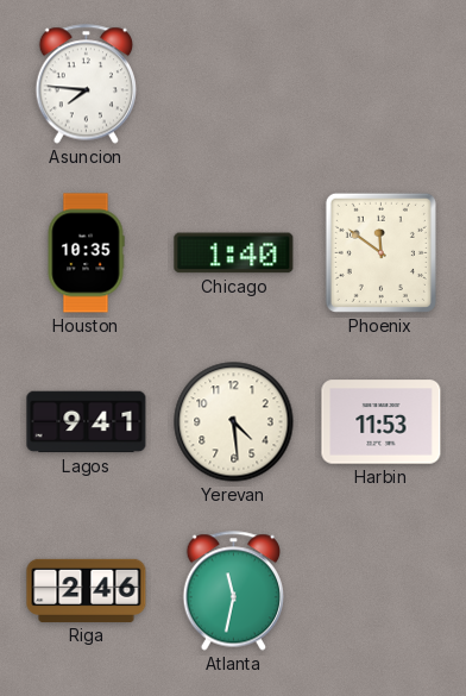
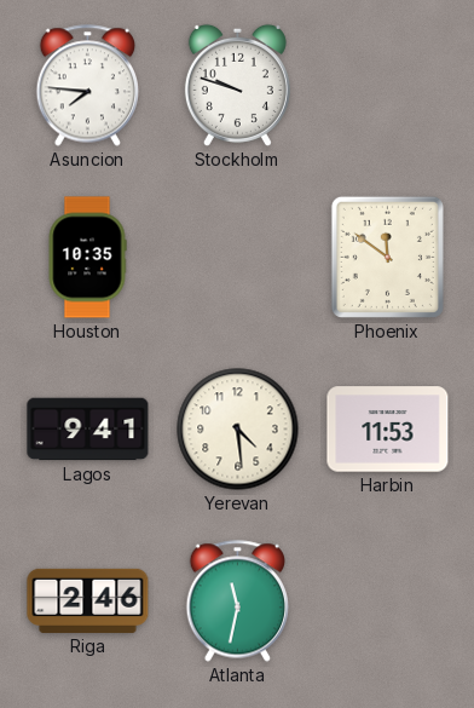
Stockholm: none -> 9:48
Chicago: 1:40 -> none
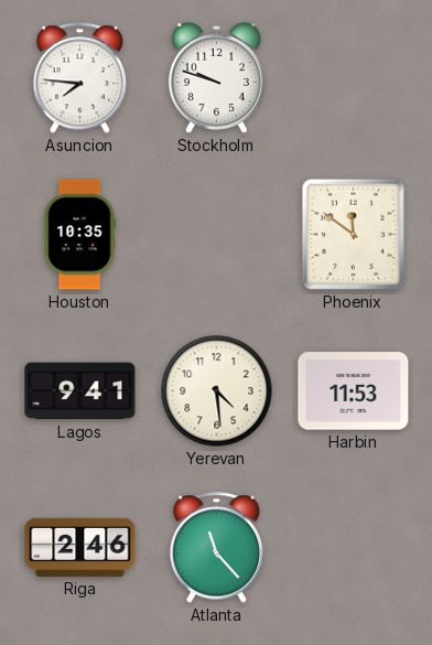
Atlanta: 11:32 -> 11:23
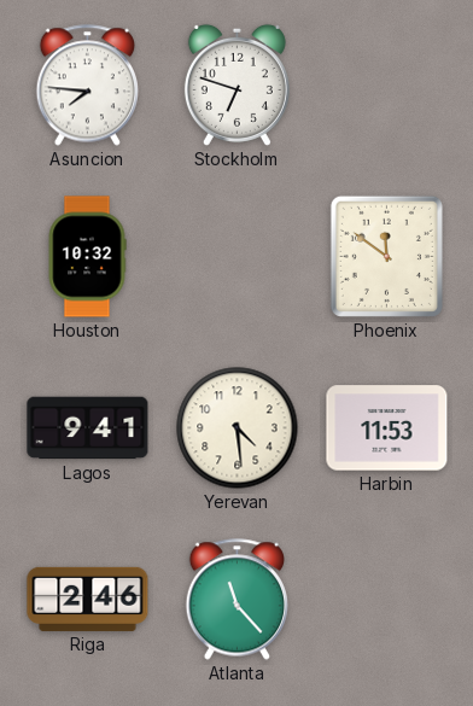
Stockholm: 9:48 -> 6:48
Houston: 10:35 -> 10:32
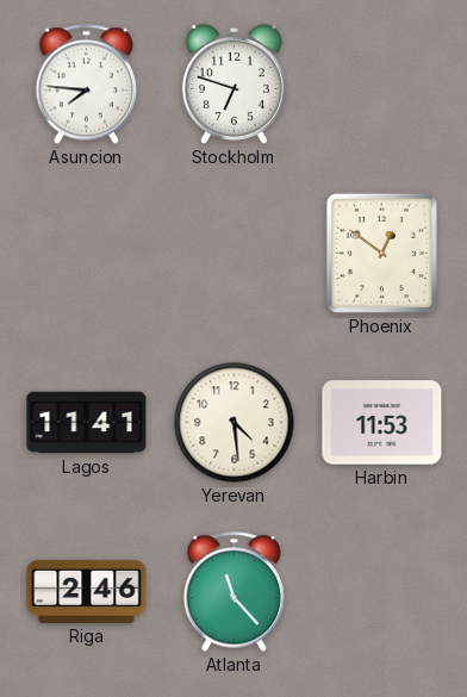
Houston: 10:32 -> none
Phoenix: 11:51 -> 12:51
Lagos: 9:41 -> 11:41
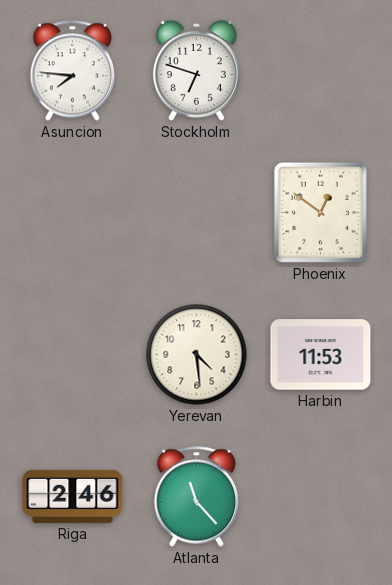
Lagos: 11:41 -> none
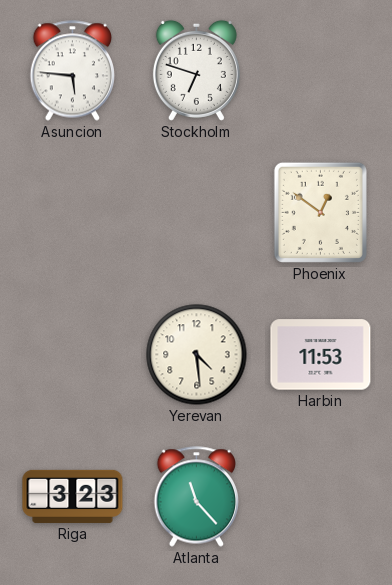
Asuncion: 7:46 -> 5:46
Riga: 2:46 -> 3:23
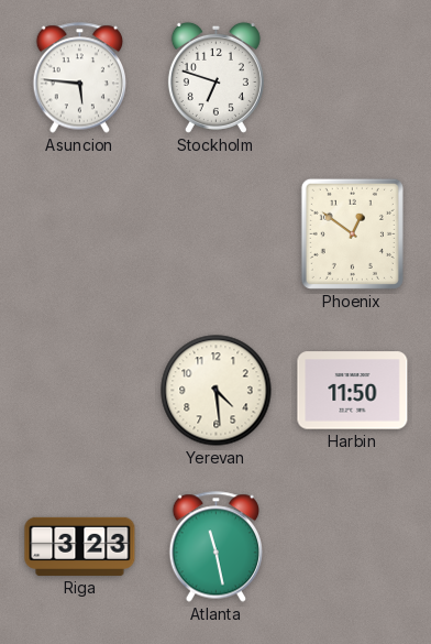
Harbin: 11:53 -> 11:50
Atlanta: 11:23 -> 11:28
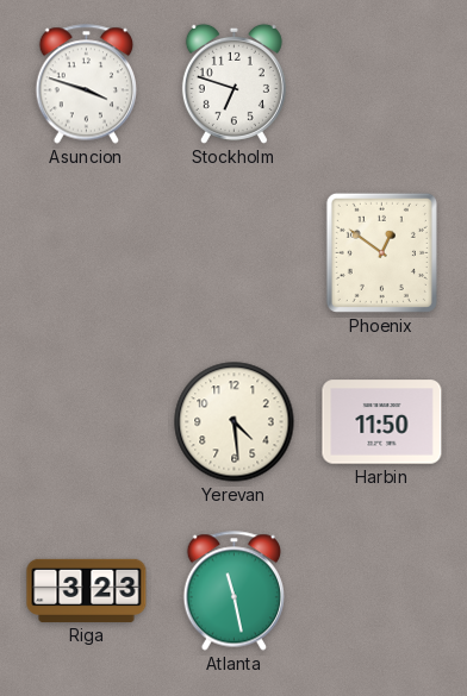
Asuncion: 5:46 -> 3:48
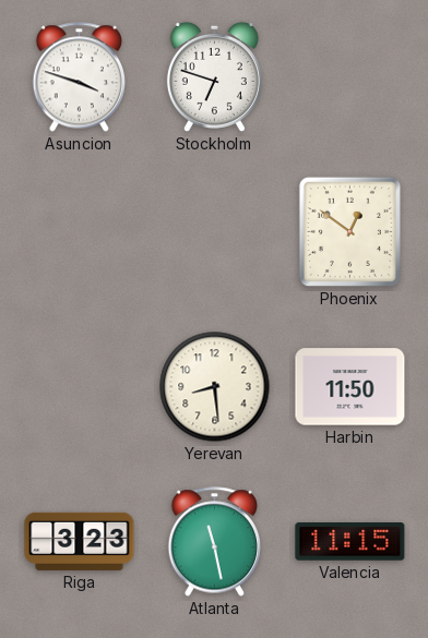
Yerevan: 4:29 -> 8:29
Valencia: none -> 11:15
